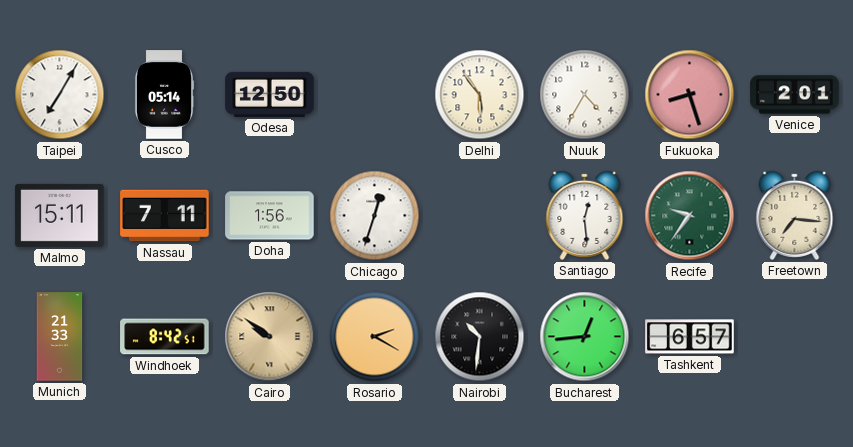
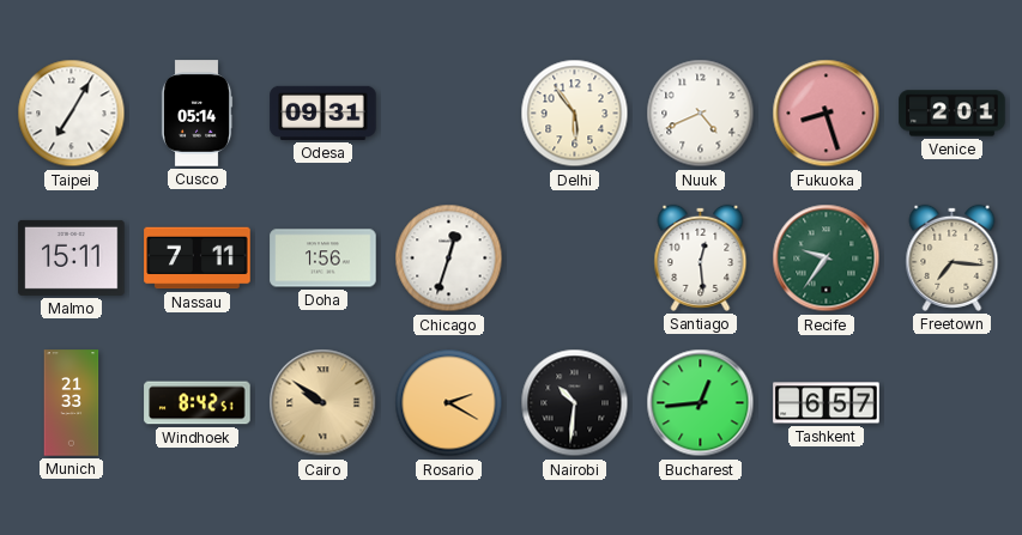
Odesa: 12:50 -> 09:31
Nuuk: 4:35 -> 4:41
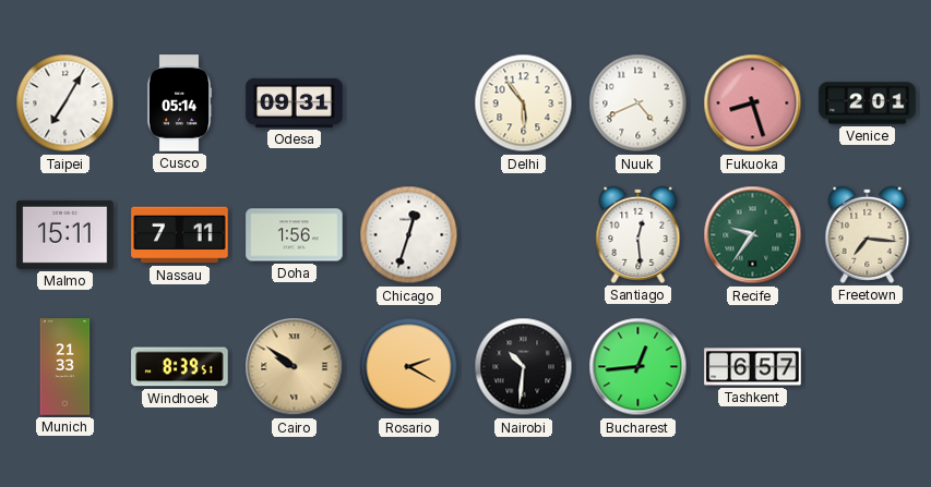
Windhoek: 8:42 -> 8:39
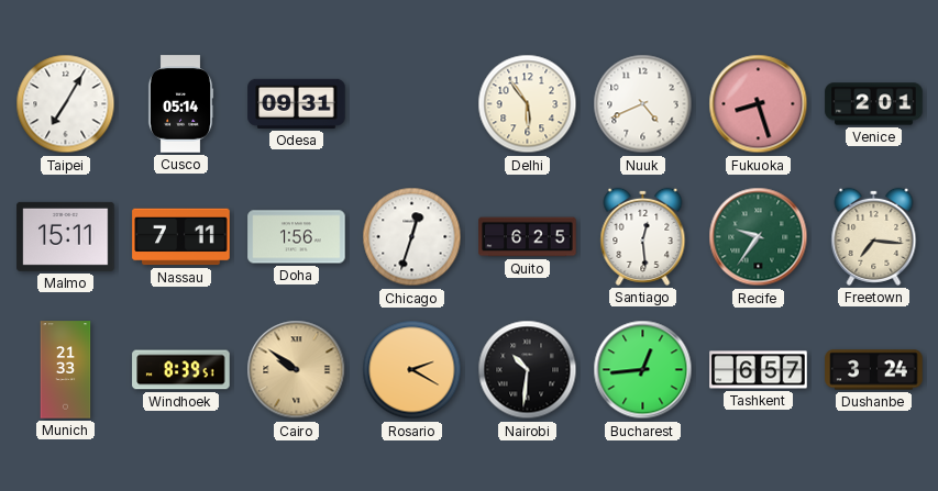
Quito: none -> 6:25
Dushanbe: none -> 3:24
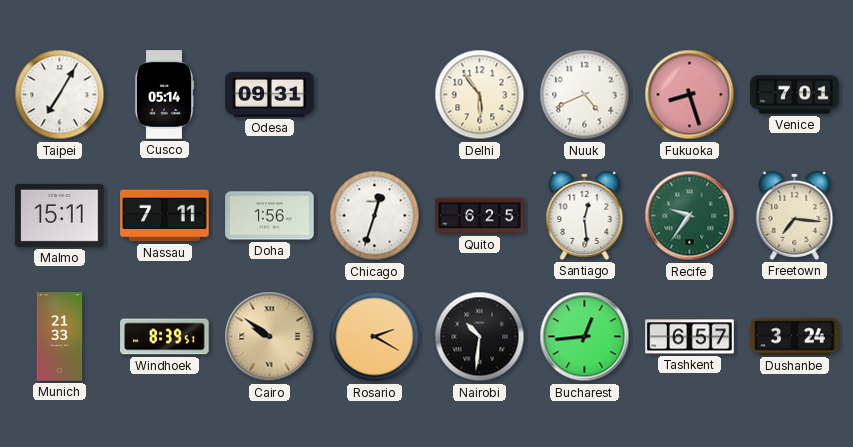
Venice: 2:01 -> 7:01
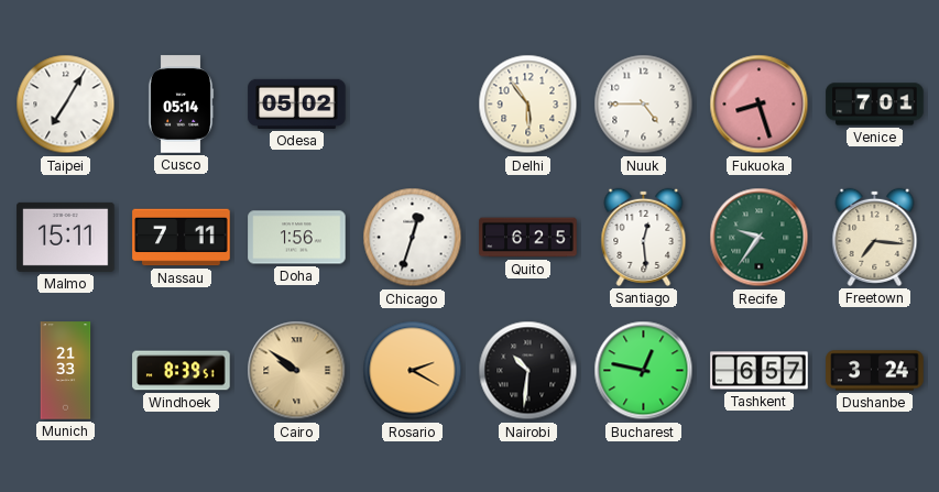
Odesa: 09:31 -> 05:02
Nuuk: 4:41 -> 4:45
Bucharest: 12:44 -> 12:47
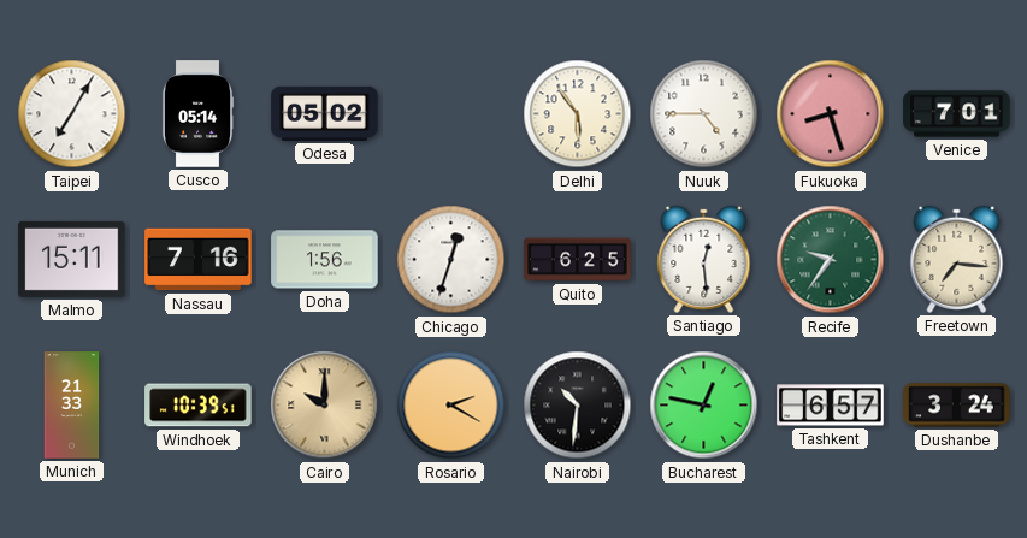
Nassau: 7:11 -> 7:16
Windhoek: 8:39 -> 10:39
Cairo: 9:51 -> 10:00
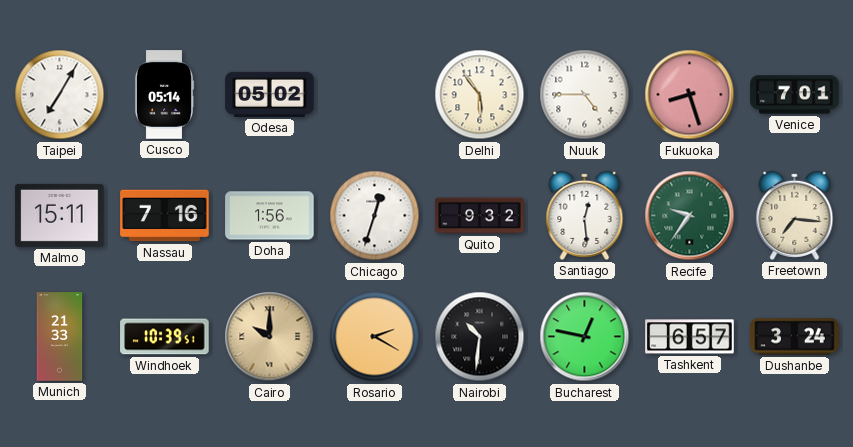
Quito: 6:25 -> 9:32
